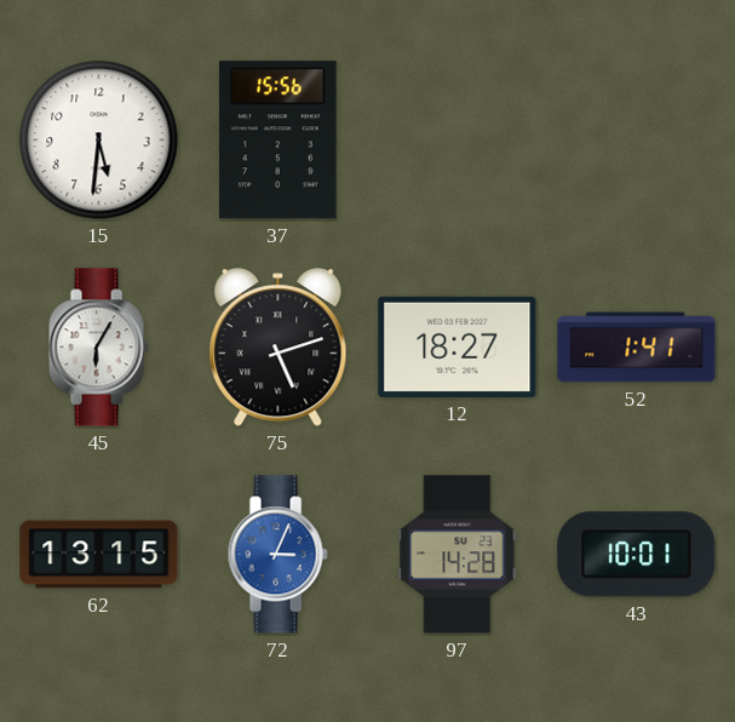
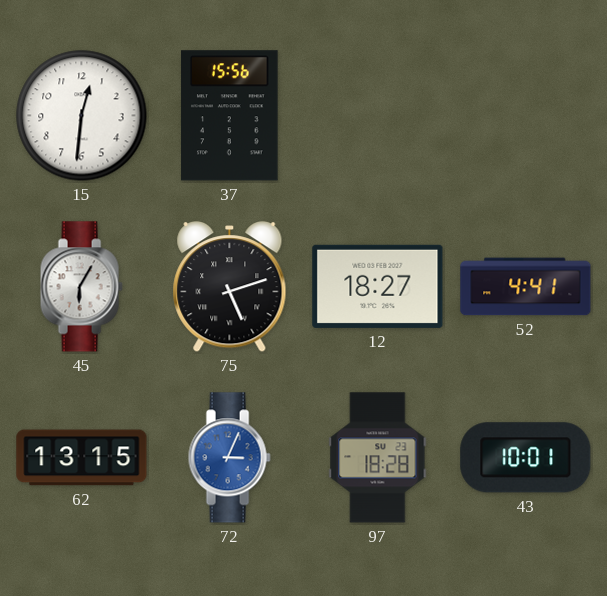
15: 5:31 -> 12:31
52: 1:41 -> 4:41
97: 14:28 -> 18:28
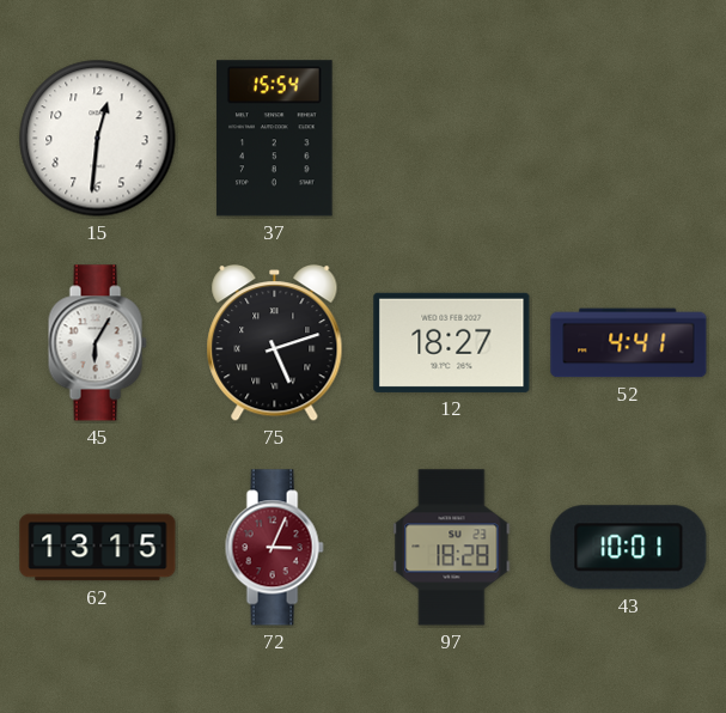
37: 15:56 -> 15:54
72 dial: blue -> burgundy
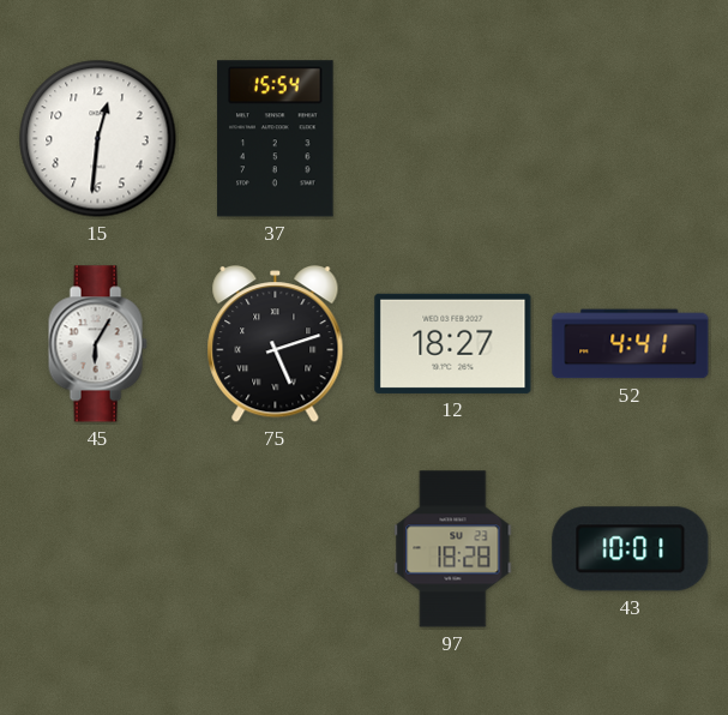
62: 13:15 -> none
72: 3:04 -> none
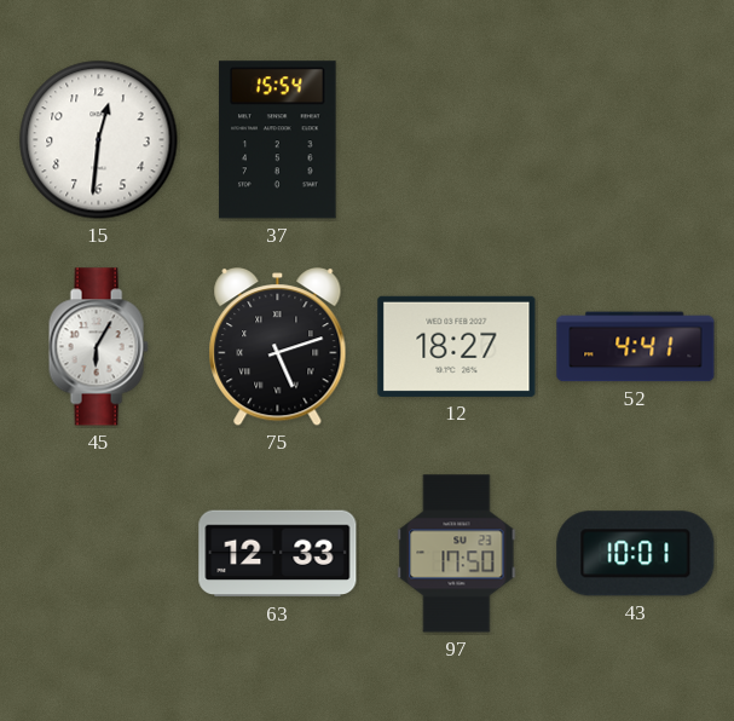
63: none -> 12:33
97: 18:28 -> 17:50
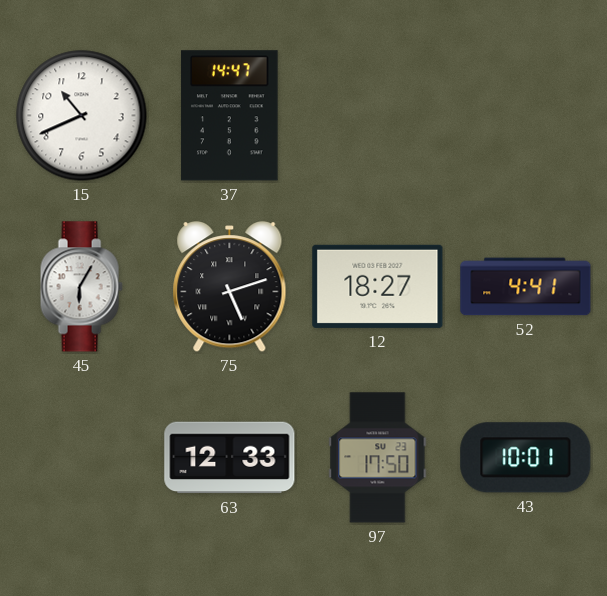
15: 12:31 -> 10:41
37: 15:54 -> 14:47
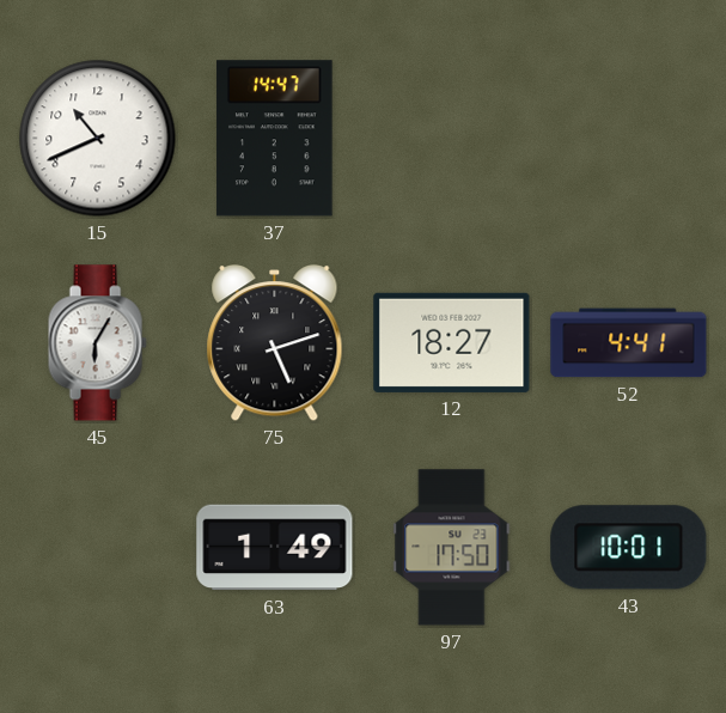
63: 12:33 -> 1:49
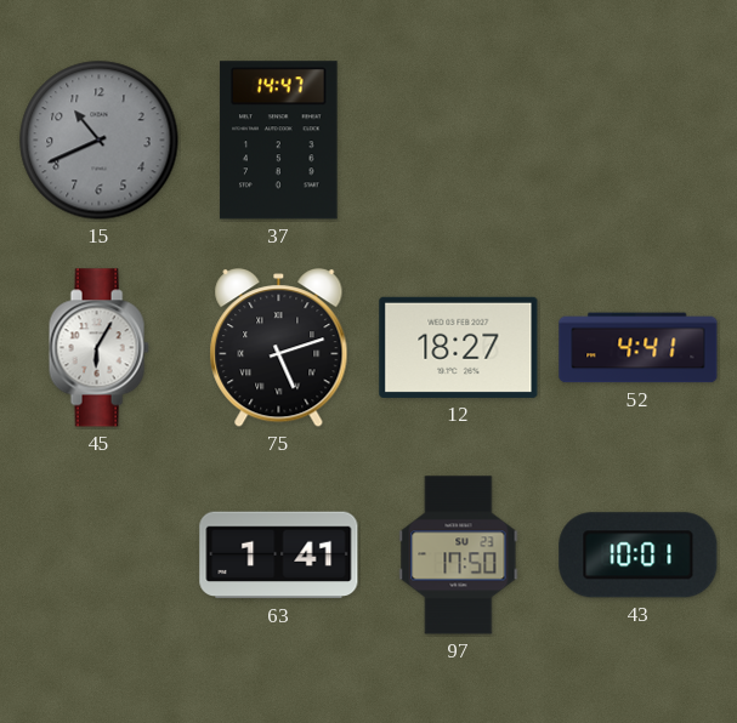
15 dial: white -> grey
63: 1:49 -> 1:41
